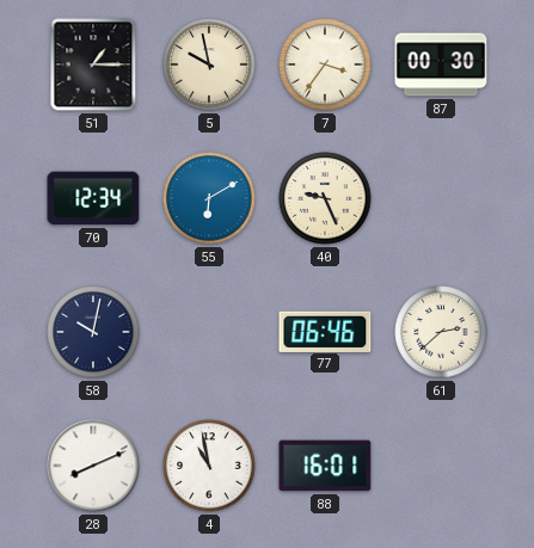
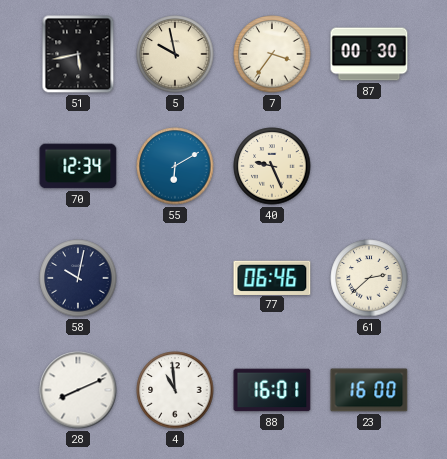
51: 1:15 -> 5:43
4: 10:58 -> 10:59
23: none -> 16:00
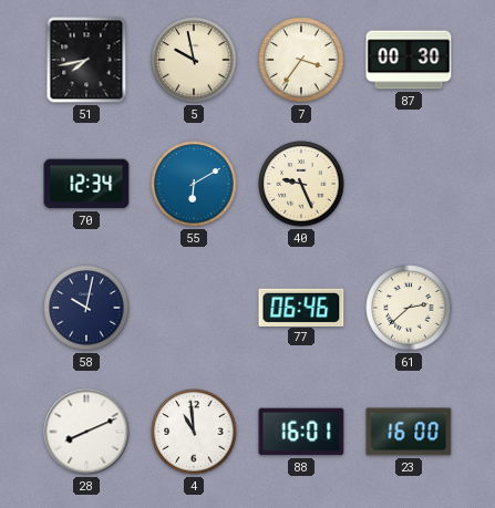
51: 5:43 -> 7:43
